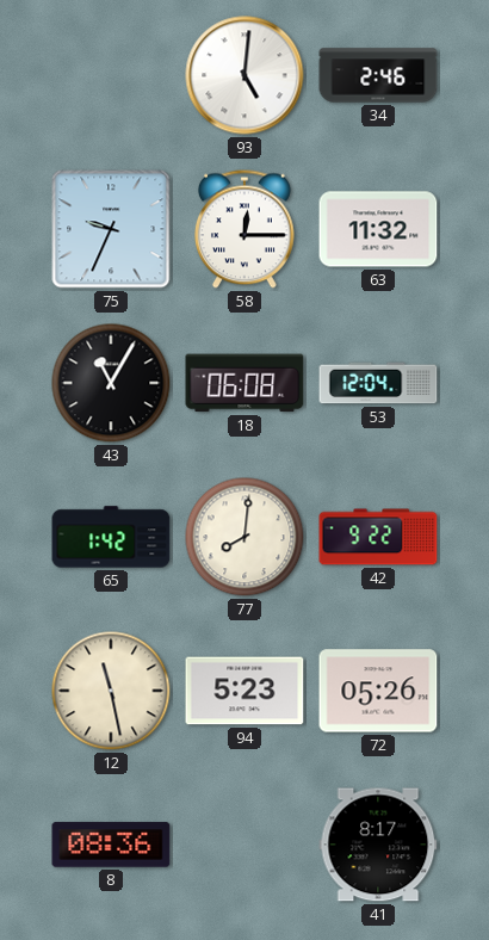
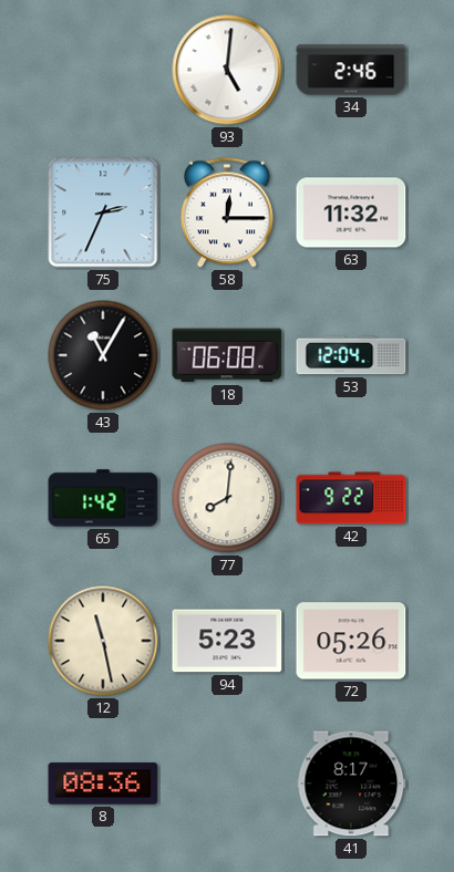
75: 9:34 -> 2:34
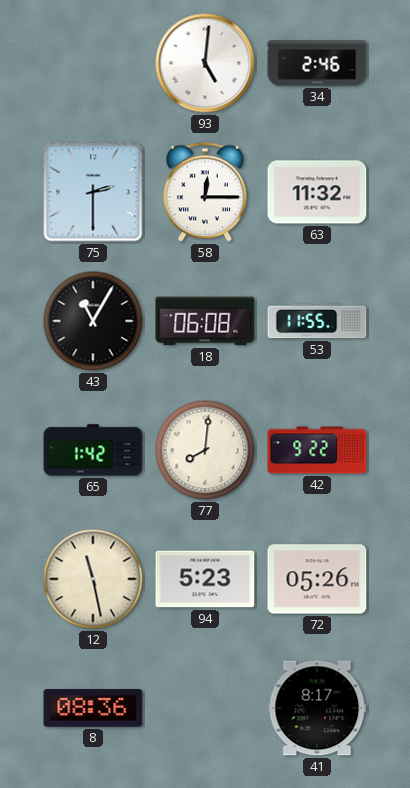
75: 2:34 -> 2:30
53: 12:04 -> 11:55
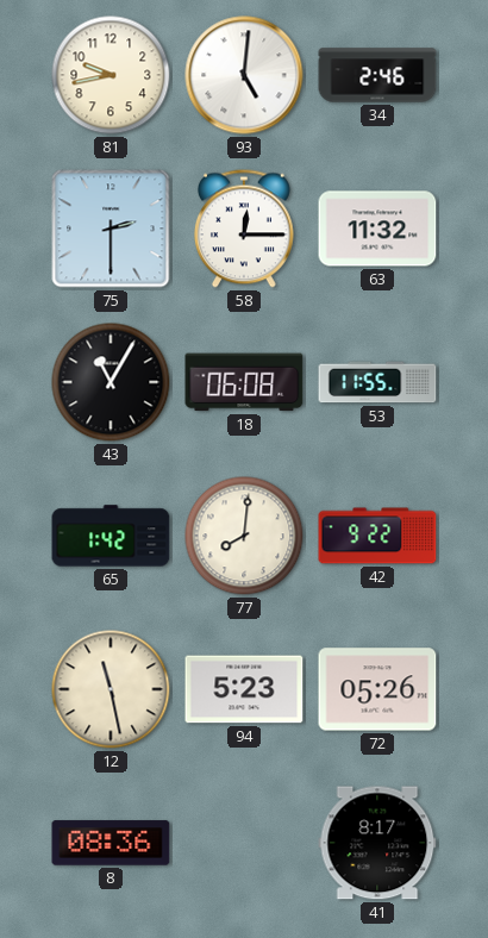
81: none -> 9:43
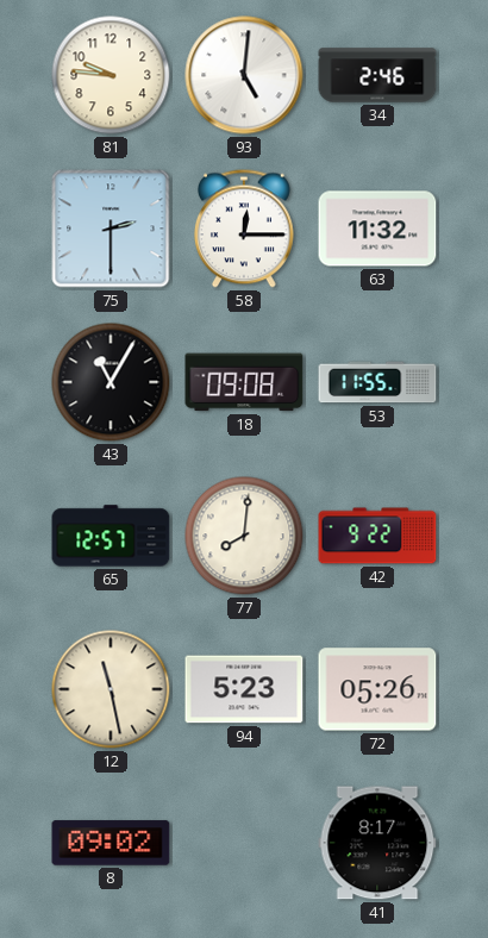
81: 9:43 -> 9:46
18: 06:08 -> 09:08
65: 1:42 -> 12:57
8: 08:36 -> 09:02
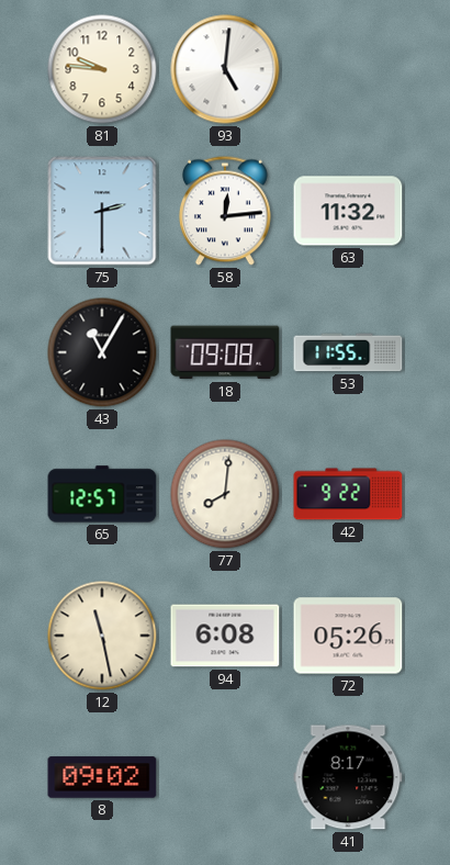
34: 2:46 -> none
58: 12:15 -> 12:14
94: 5:23 -> 6:08
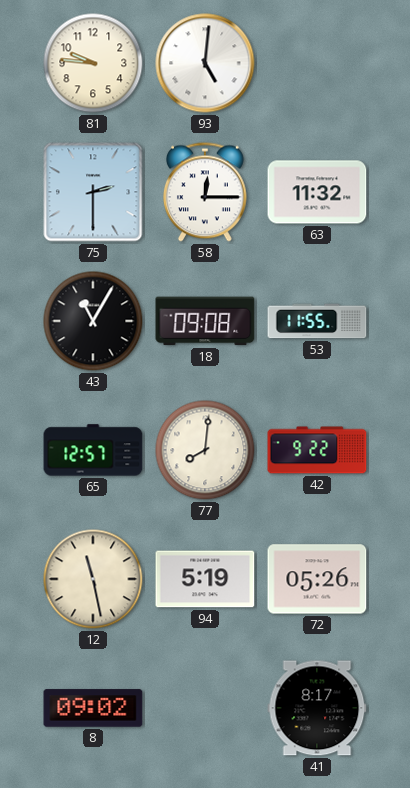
58: 12:14 -> 12:15
94: 6:08 -> 5:19
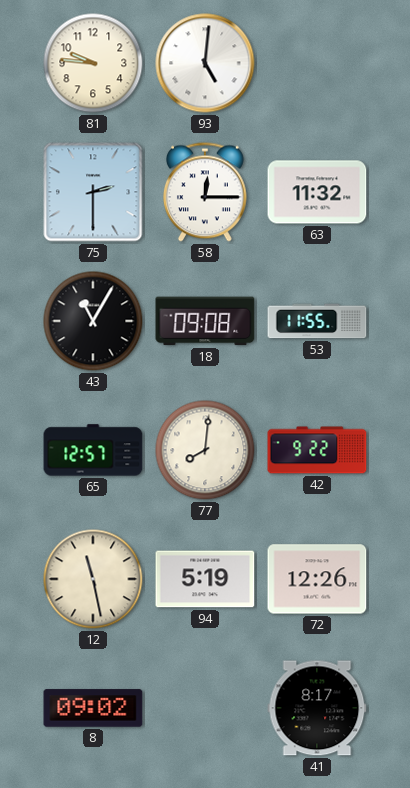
72: 05:26 -> 12:26
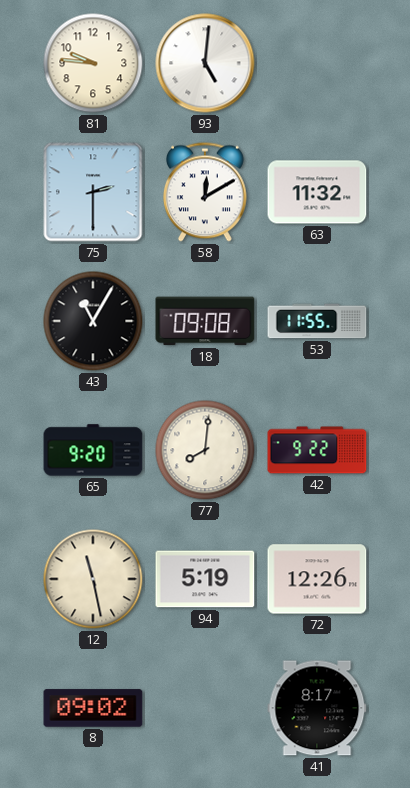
58: 12:15 -> 12:10
65: 12:57 -> 9:20
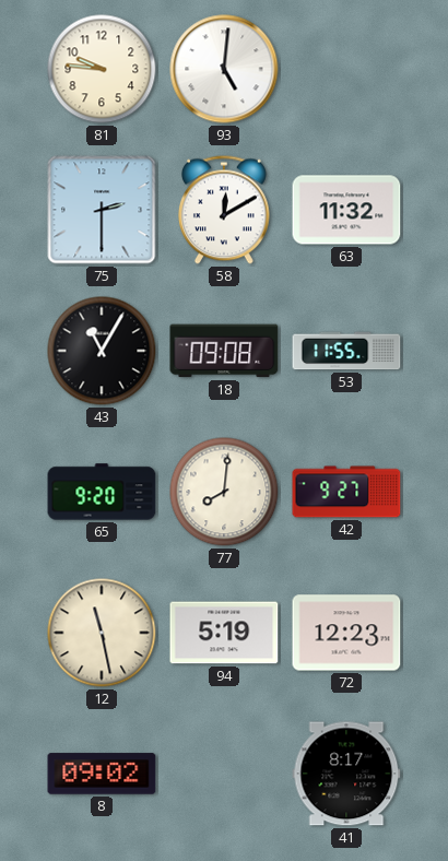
42: 9:22 -> 9:27
72: 12:26 -> 12:23
